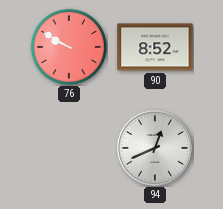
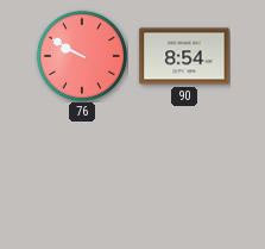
90: 8:52 -> 8:54
94: 12:41 -> none
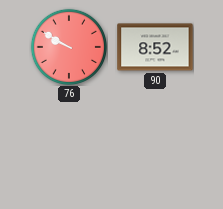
90: 8:54 -> 8:52
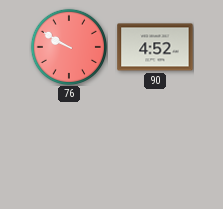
90: 8:52 -> 4:52
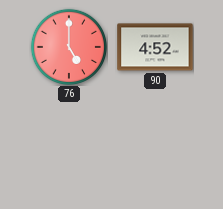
76: 9:50 -> 5:00
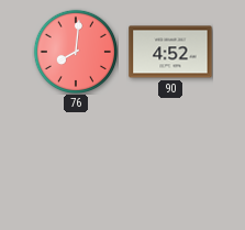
76: 5:00 -> 8:01
